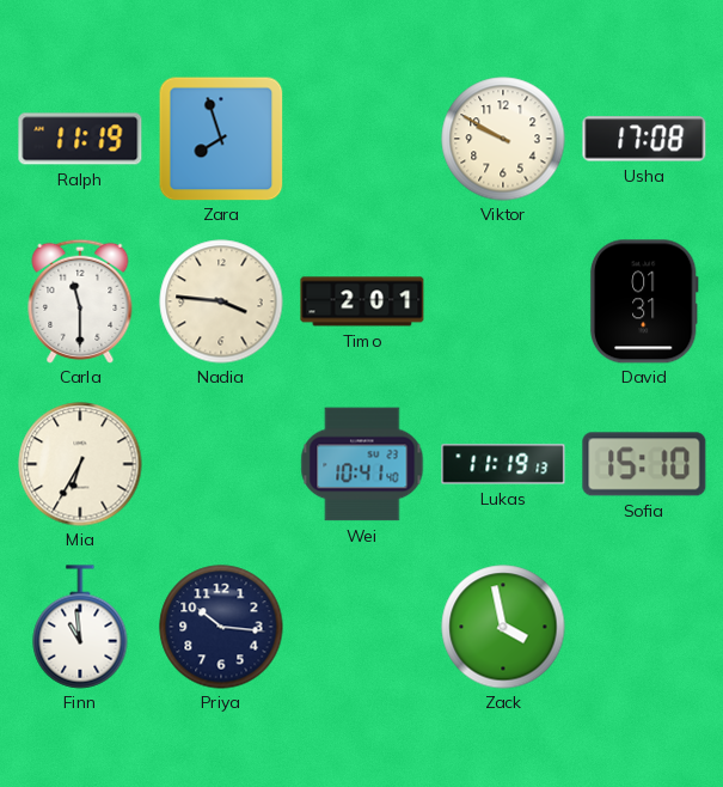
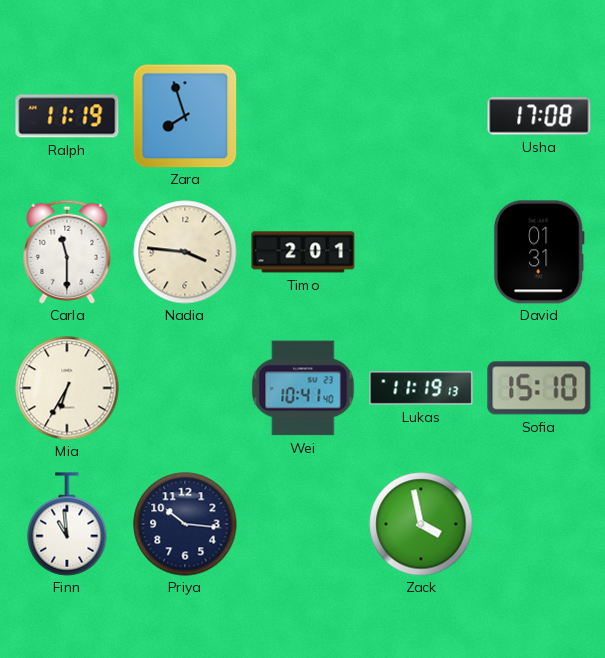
Viktor: 9:50 -> none
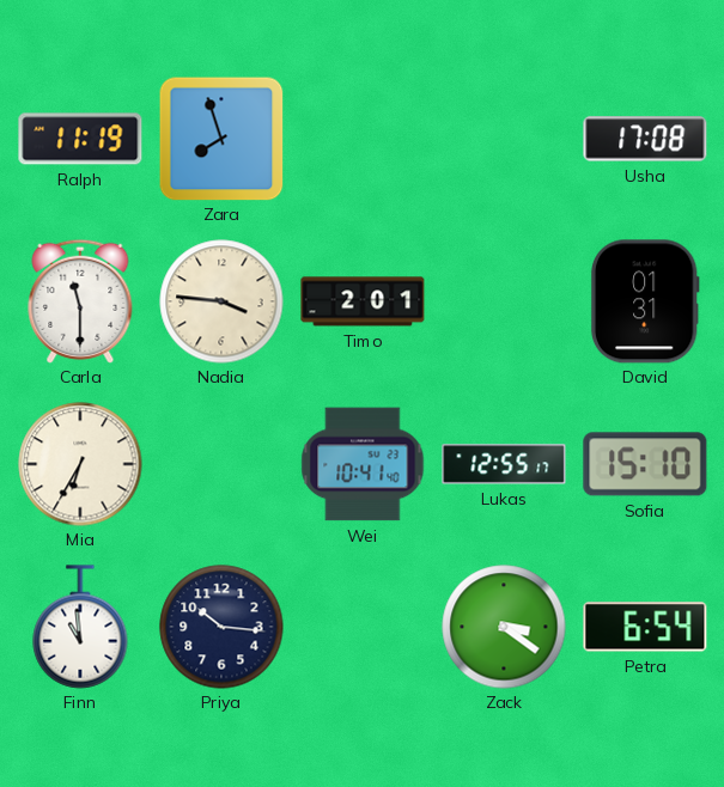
Lukas: 11:19 -> 12:55
Zack: 3:58 -> 3:21
Petra: none -> 6:54
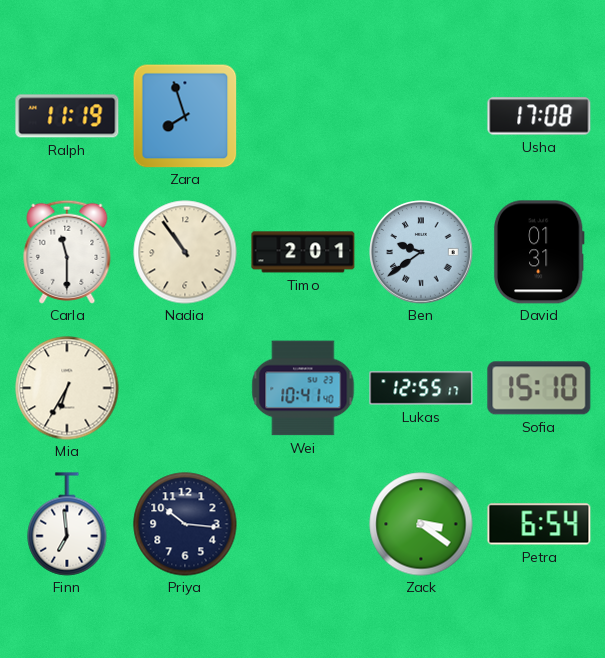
Nadia: 3:46 -> 10:54
Ben: none -> 9:39
Finn: 10:59 -> 6:59
